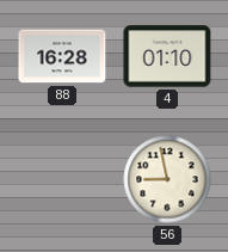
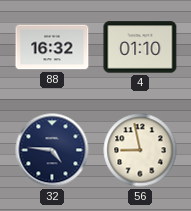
88: 16:28 -> 16:32
32: none -> 4:46
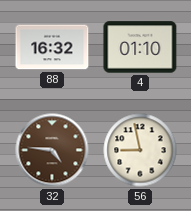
32 dial: navy -> brown
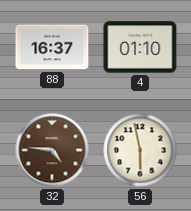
88: 16:32 -> 16:37
56: 8:58 -> 5:58
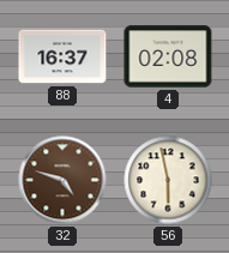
4: 01:10 -> 02:08
32: 4:46 -> 4:48
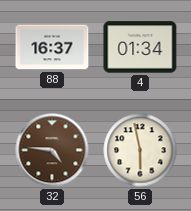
4: 02:08 -> 01:34
32: 4:48 -> 4:46
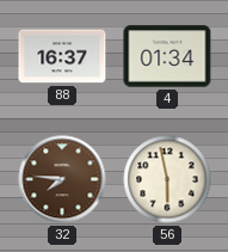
32: 4:46 -> 7:46
